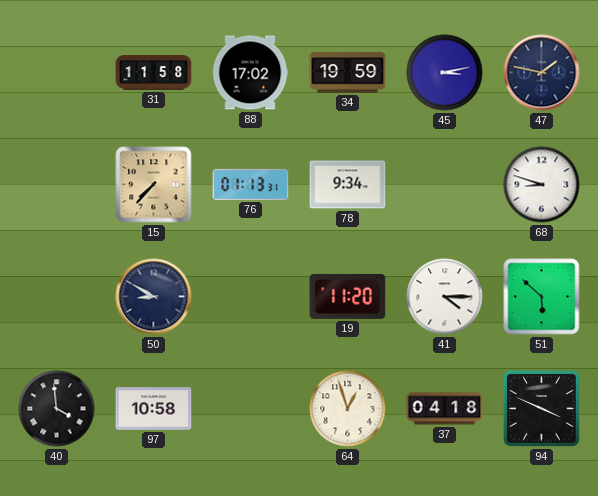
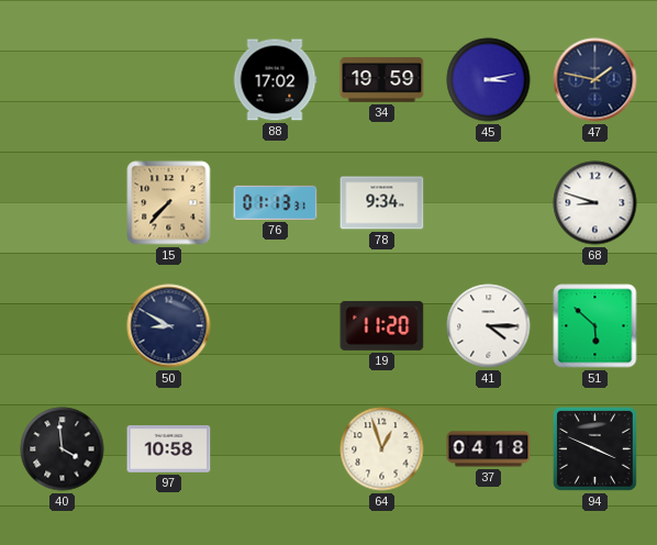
31: 11:58 -> none
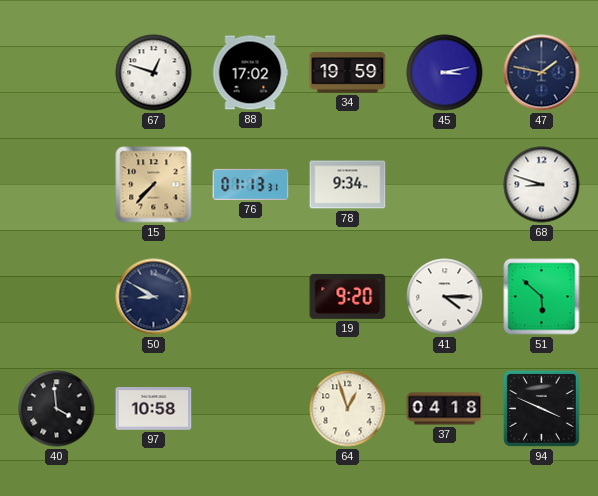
67: none -> 12:48
19: 11:20 -> 9:20
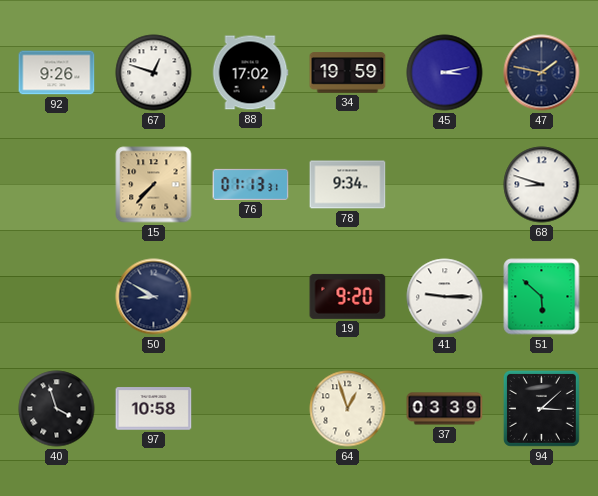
92: none -> 9:26
41: 4:15 -> 9:15
40: 3:59 -> 3:57
37: 04:18 -> 03:39
94: 3:49 -> 3:08
